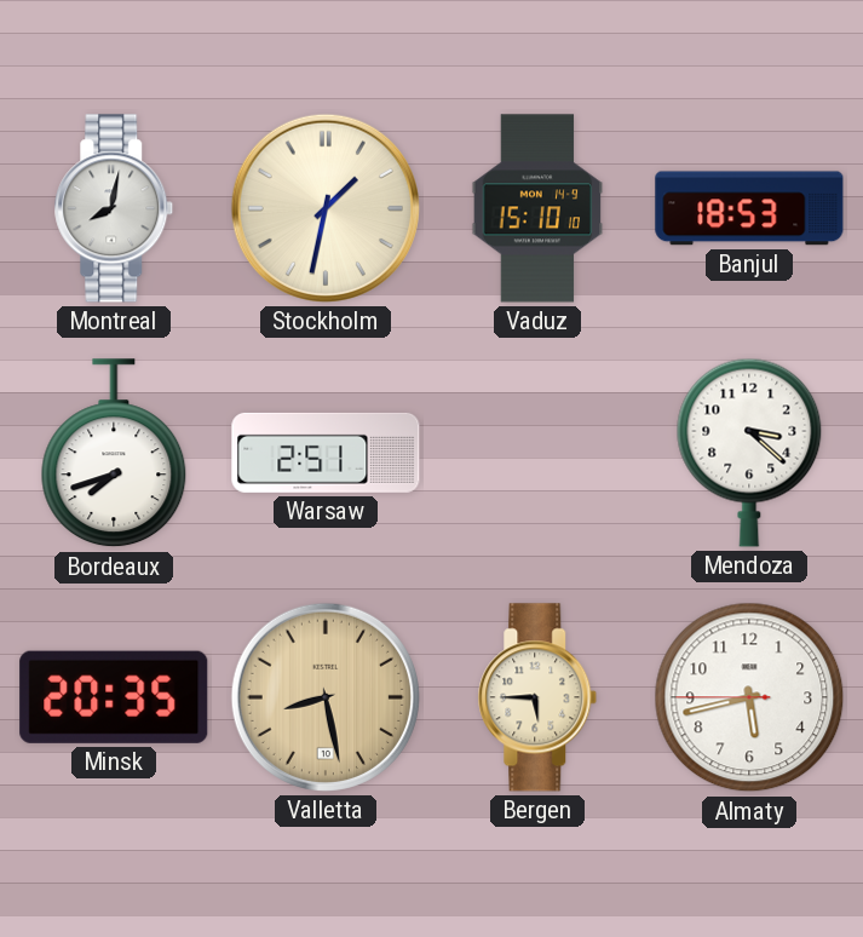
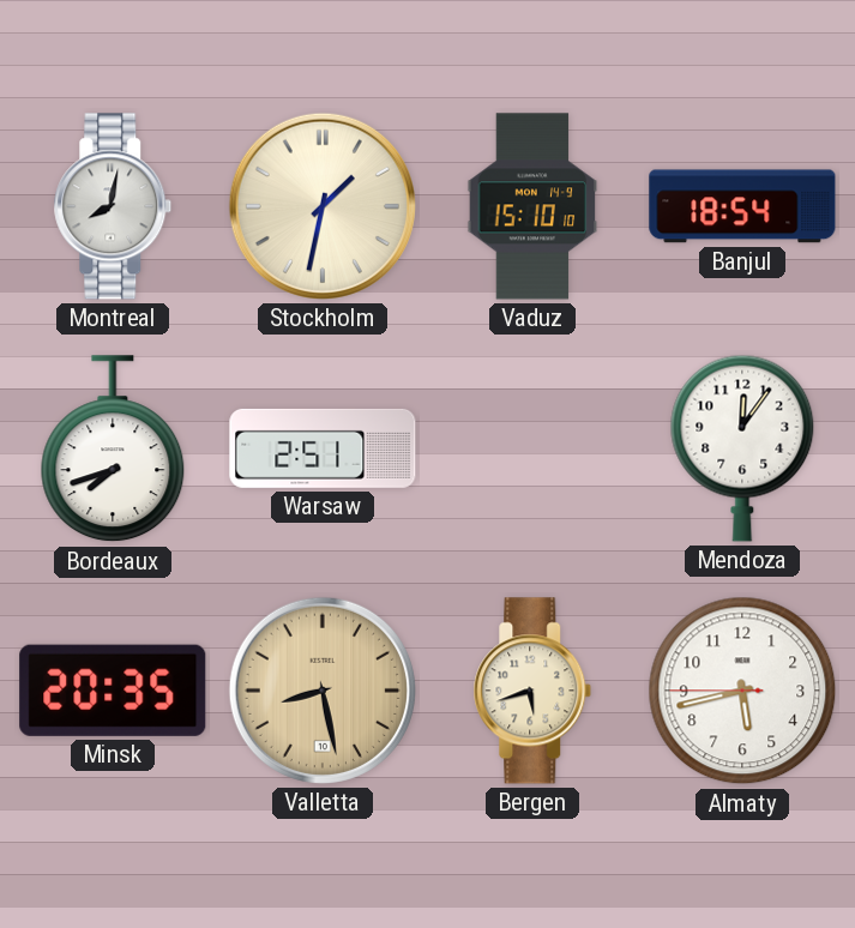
Banjul: 18:53 -> 18:54
Mendoza: 3:22 -> 12:06
Bergen: 5:45 -> 5:42
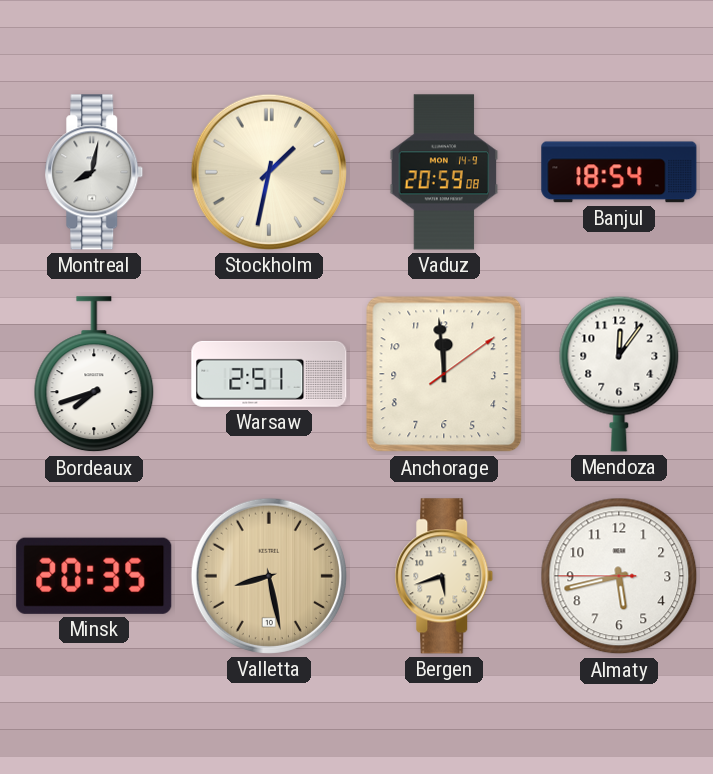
Vaduz: 15:10 -> 20:59
Anchorage: none -> 11:59
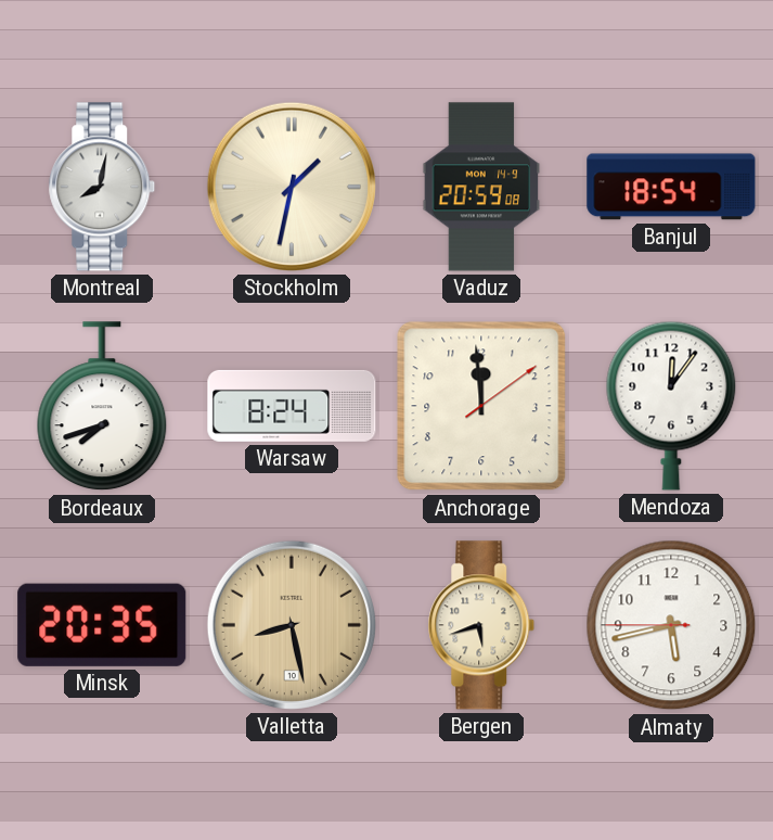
Warsaw: 2:51 -> 8:24
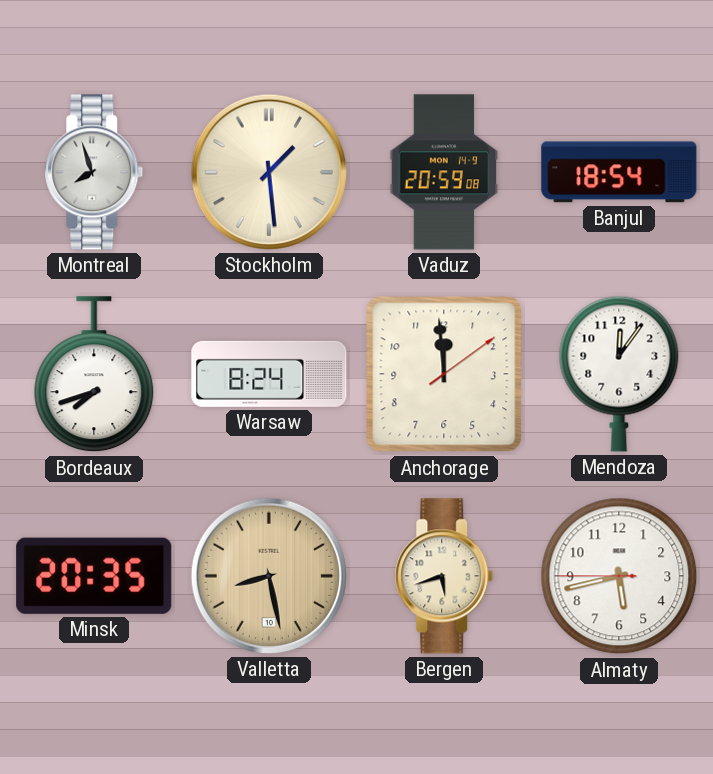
Montreal: 8:02 -> 7:57
Stockholm: 1:32 -> 1:29
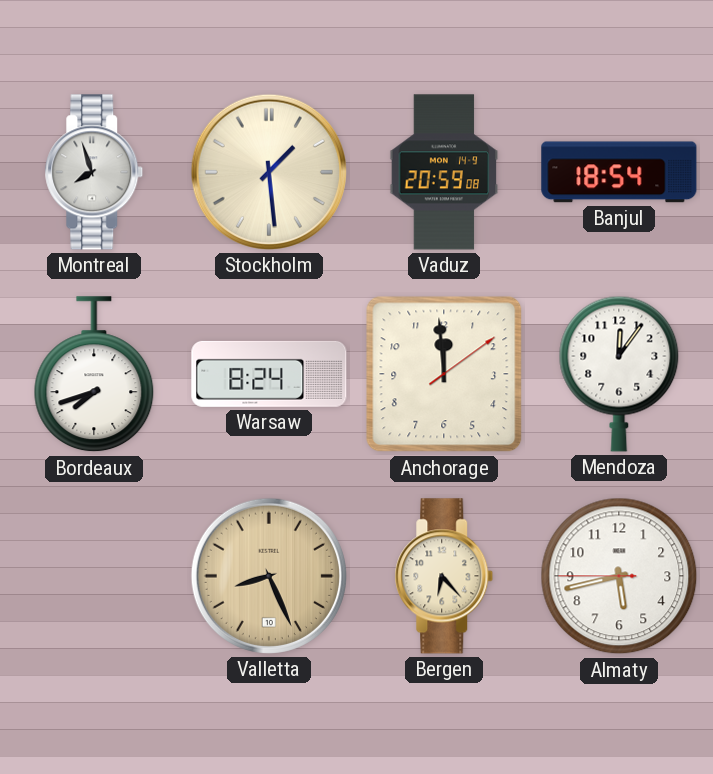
Minsk: 20:35 -> none
Valletta: 8:28 -> 8:26
Bergen: 5:42 -> 6:23
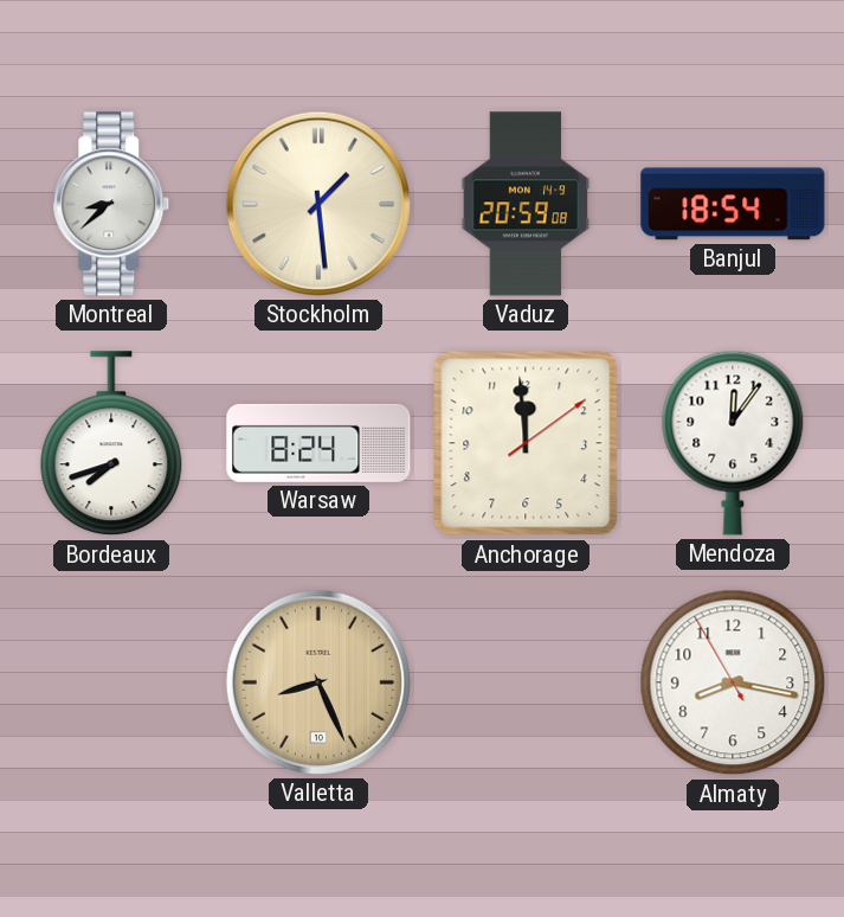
Montreal: 7:57 -> 8:38
Bergen: 6:23 -> none
Almaty: 5:42 -> 8:16
